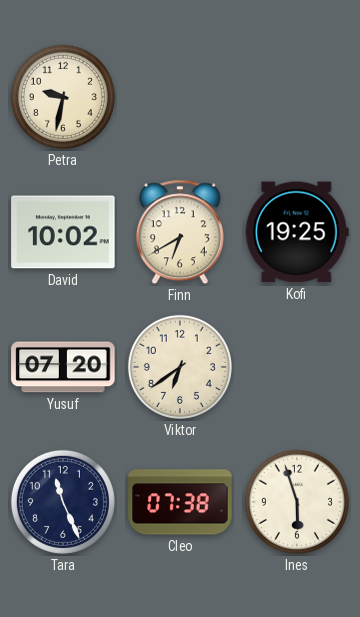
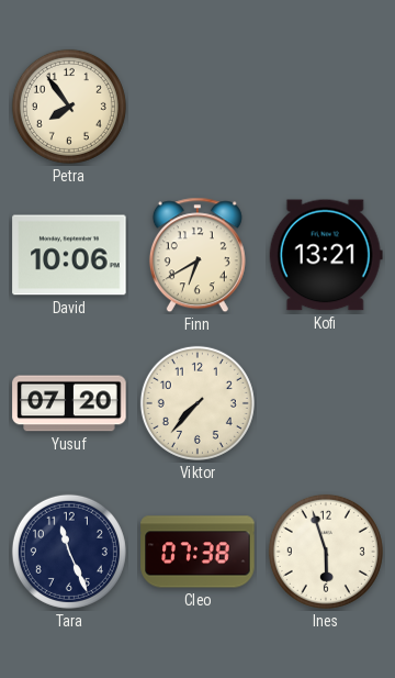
Petra: 9:32 -> 7:54
David: 10:02 -> 10:06
Kofi: 19:25 -> 13:21
Viktor: 6:39 -> 7:37
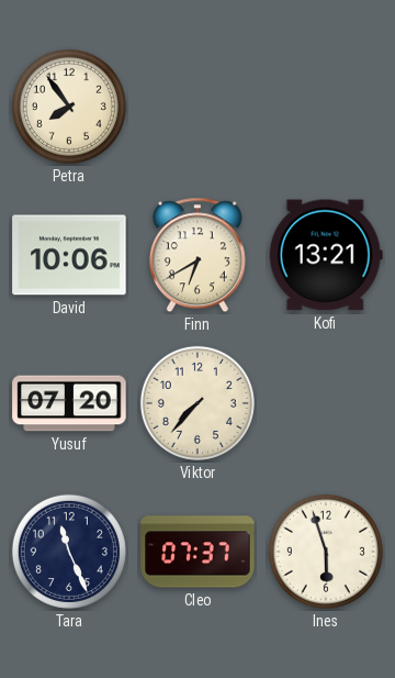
Cleo: 07:38 -> 07:37
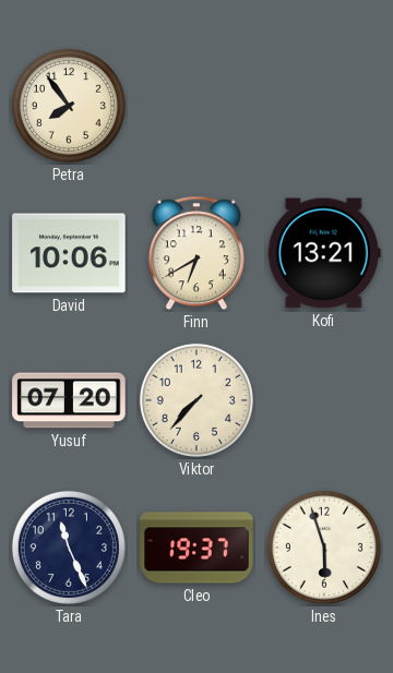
Cleo: 07:37 -> 19:37
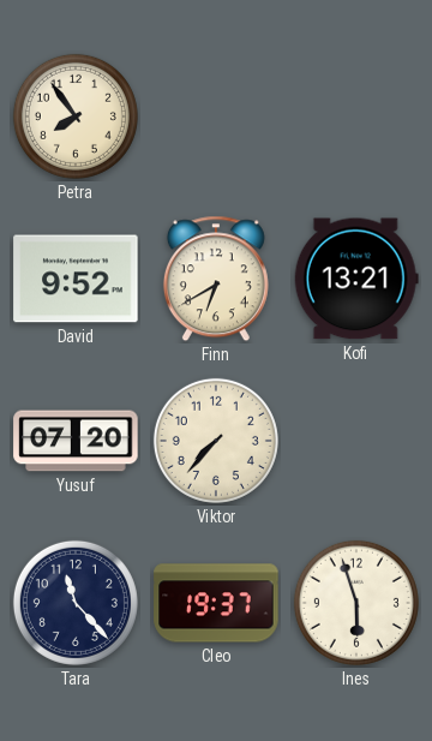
David: 10:06 -> 9:52
Tara: 11:26 -> 11:23
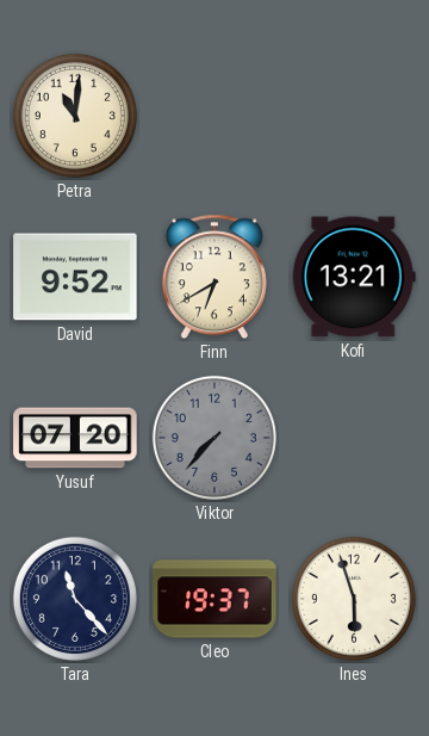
Petra: 7:54 -> 11:01
Viktor dial: cream -> grey
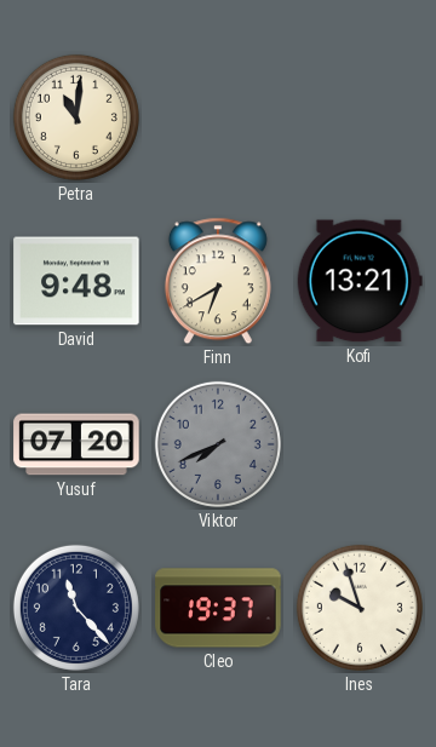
David: 9:52 -> 9:48
Viktor: 7:37 -> 7:41
Ines: 5:57 -> 9:57
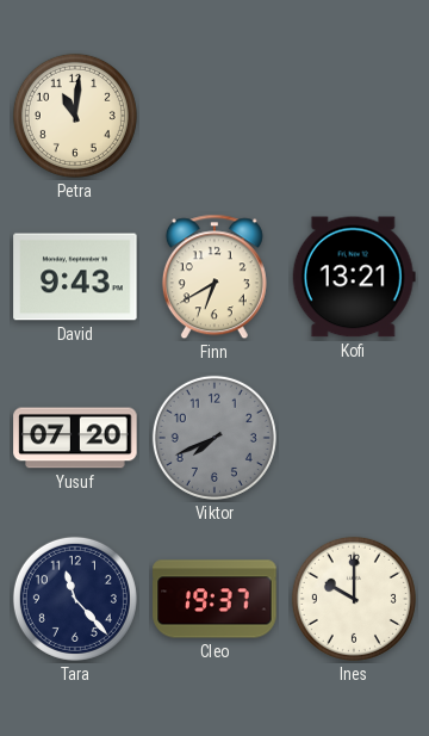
David: 9:48 -> 9:43
Ines: 9:57 -> 10:00
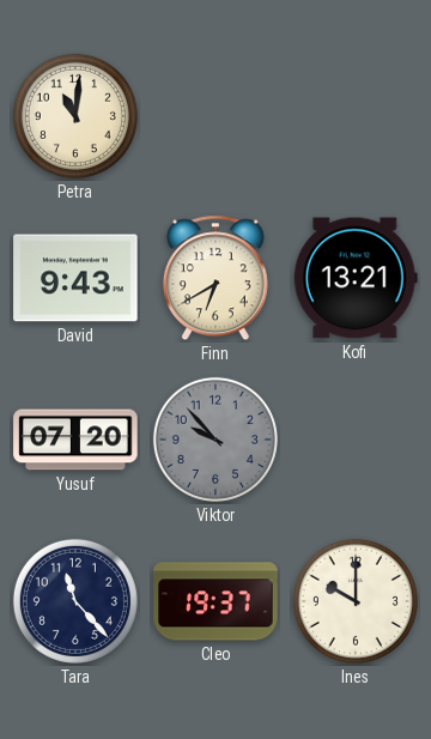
Viktor: 7:41 -> 9:53
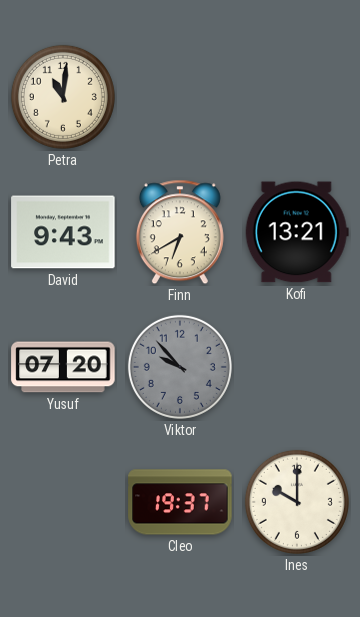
Tara: 11:23 -> none
